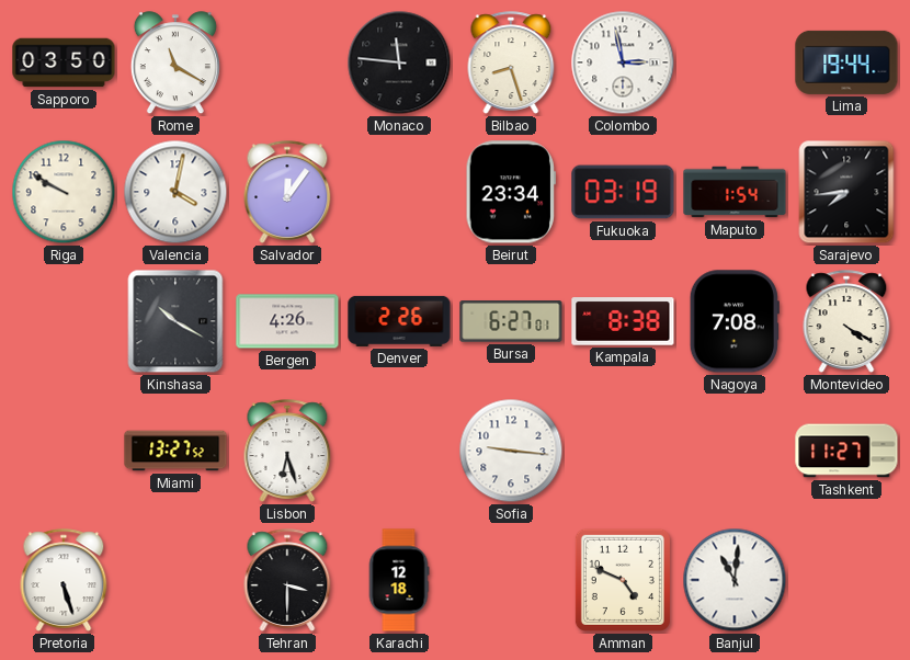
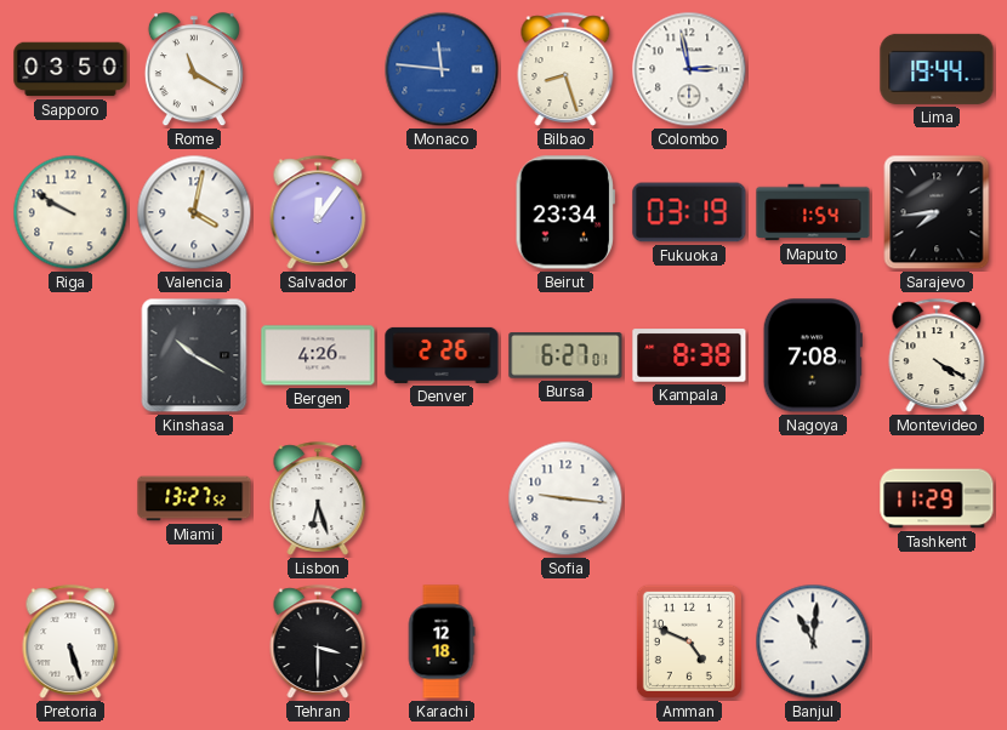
Monaco dial: black -> blue
Tashkent: 11:27 -> 11:29
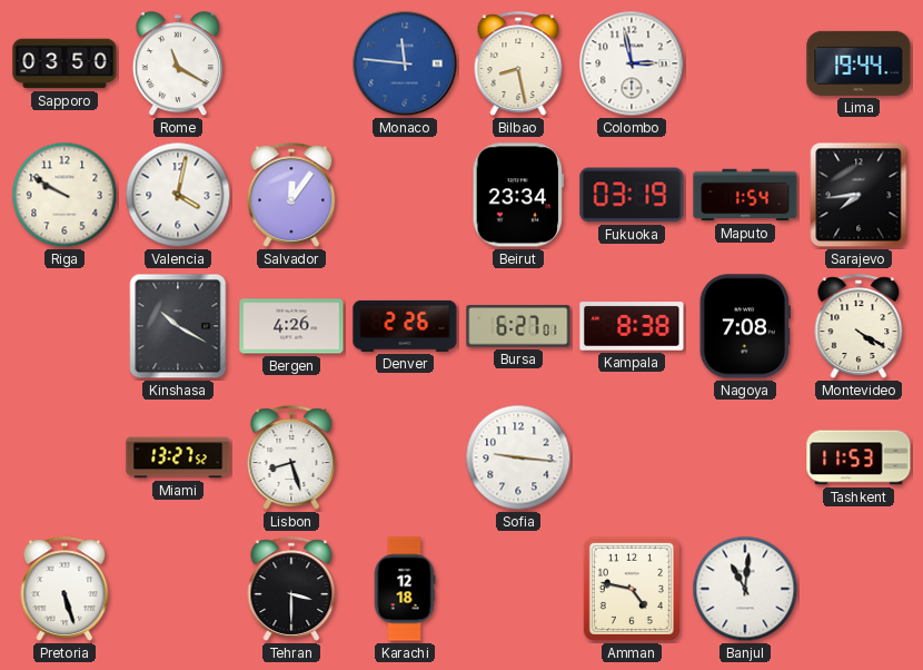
Bilbao: 8:27 -> 8:28
Lisbon: 6:27 -> 8:27
Tashkent: 11:29 -> 11:53
Amman: 4:49 -> 4:47
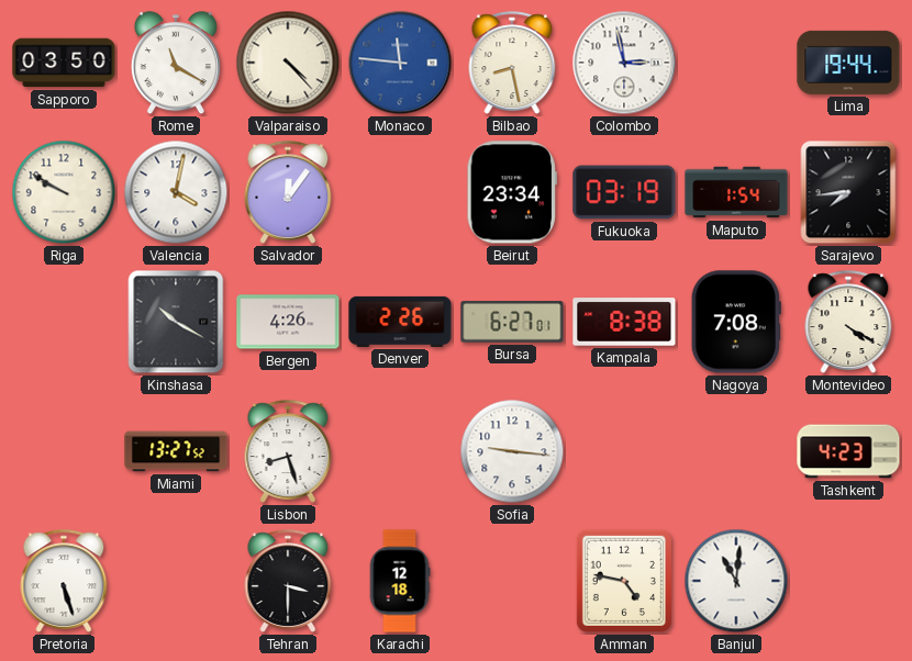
Valparaiso: none -> 4:23
Tashkent: 11:53 -> 4:23
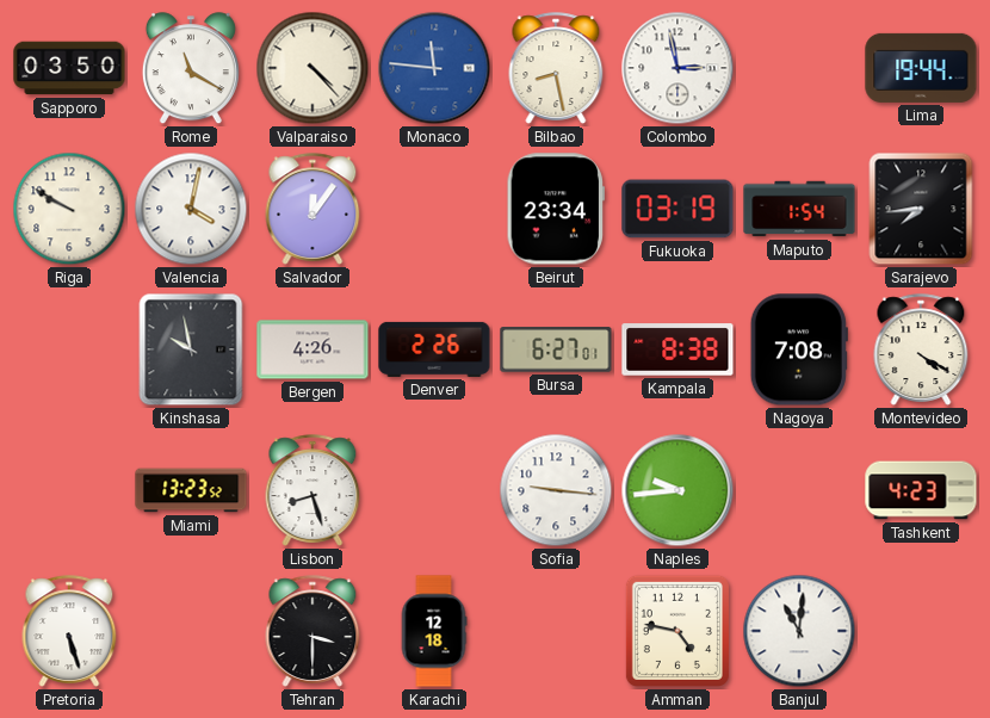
Kinshasa: 10:20 -> 9:58
Miami: 13:27 -> 13:23
Naples: none -> 9:44
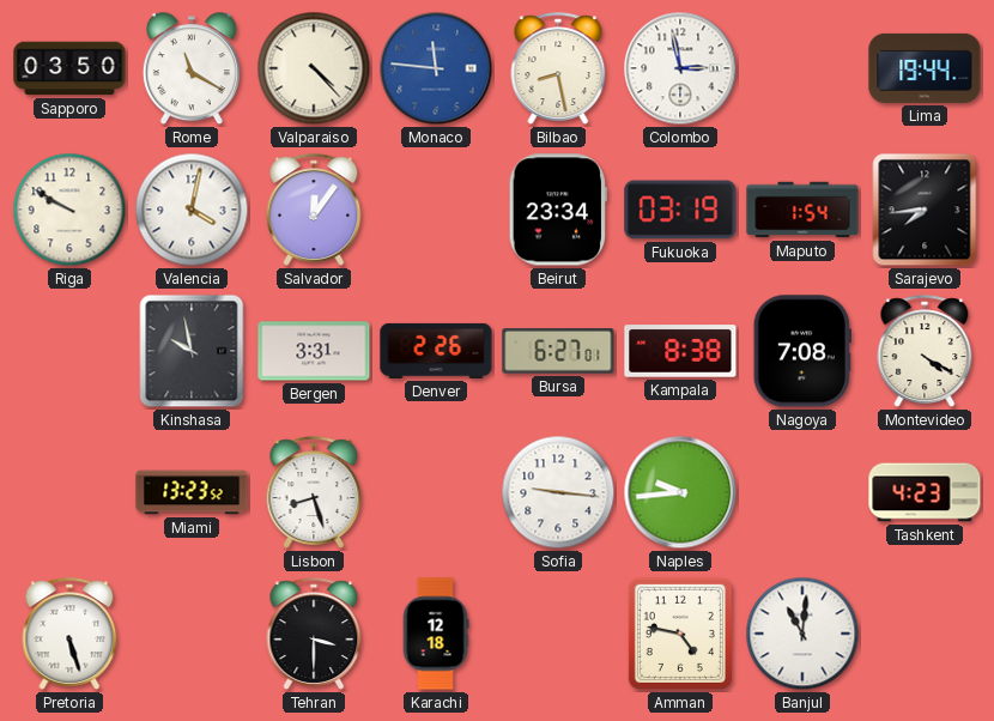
Bergen: 4:26 -> 3:31
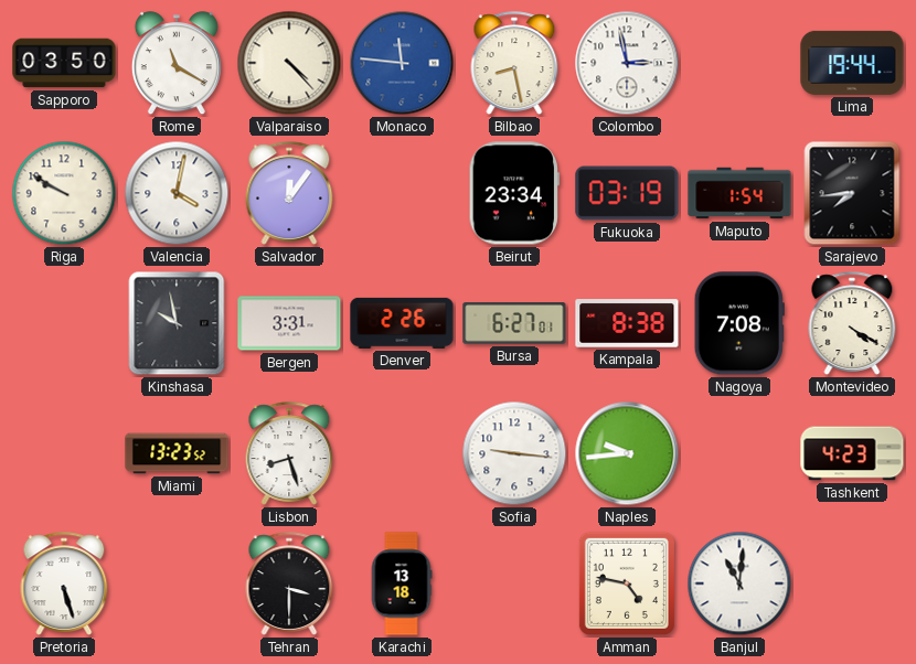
Karachi: 12:18 -> 13:18
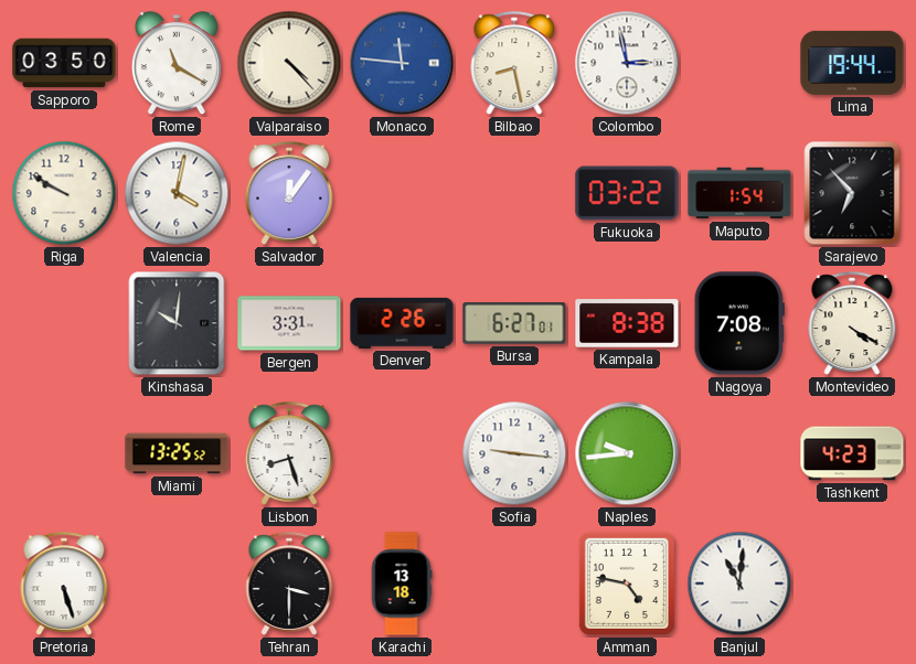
Beirut: 23:34 -> none
Fukuoka: 03:19 -> 03:22
Sarajevo: 7:44 -> 6:53
Kinshasa: 9:58 -> 10:01
Miami: 13:23 -> 13:25
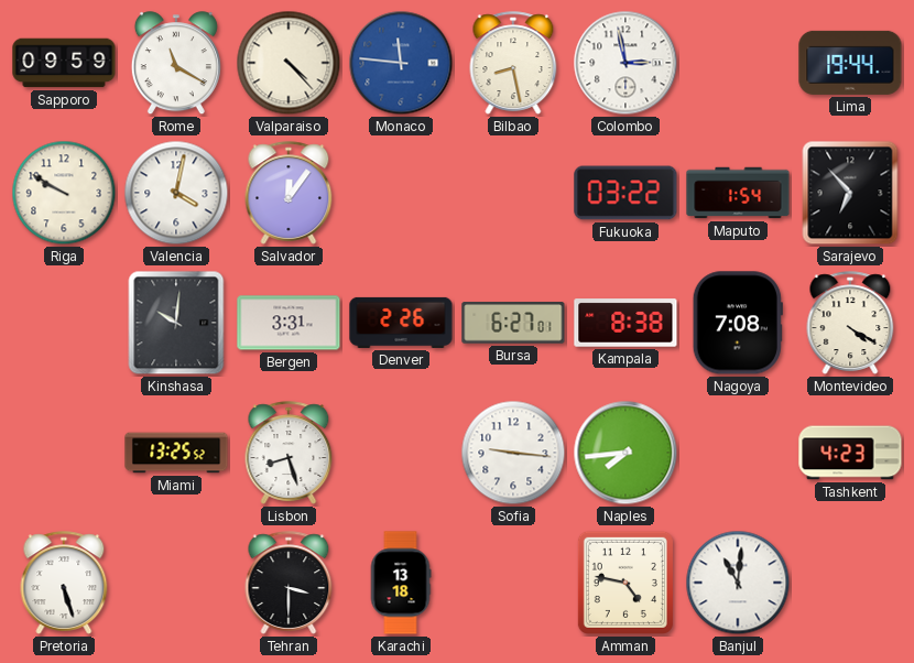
Sapporo: 03:50 -> 09:59
Naples: 9:44 -> 7:44
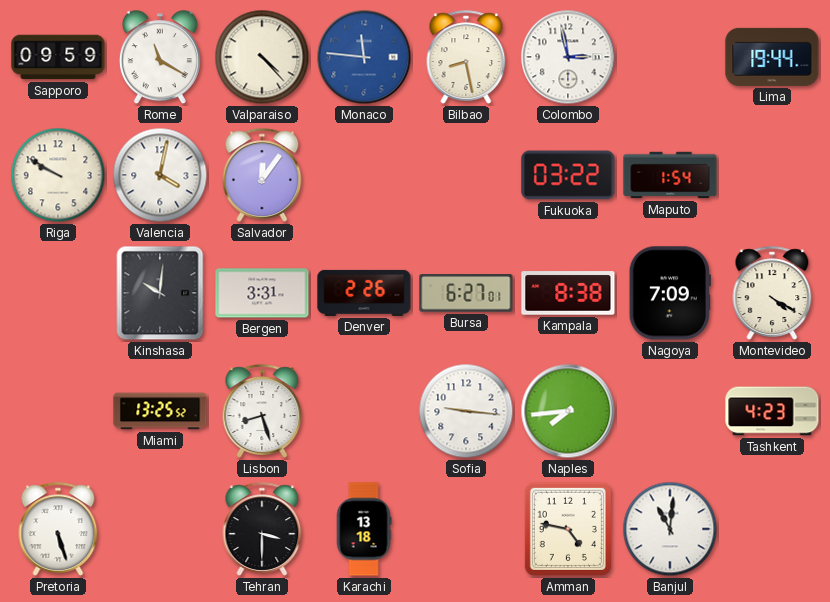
Sarajevo: 6:53 -> none
Nagoya: 7:08 -> 7:09
